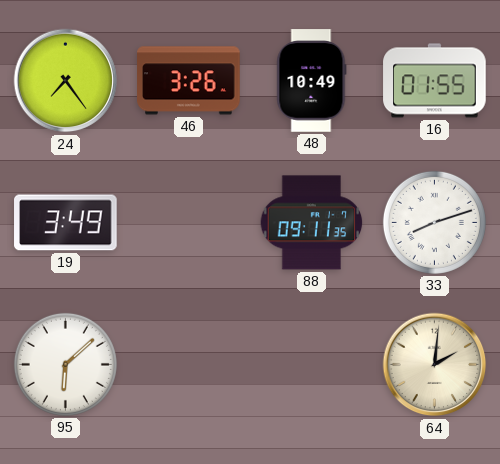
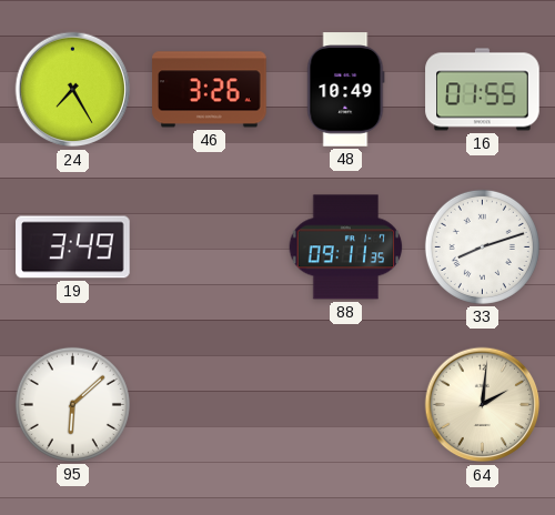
24: 7:24 -> 7:25
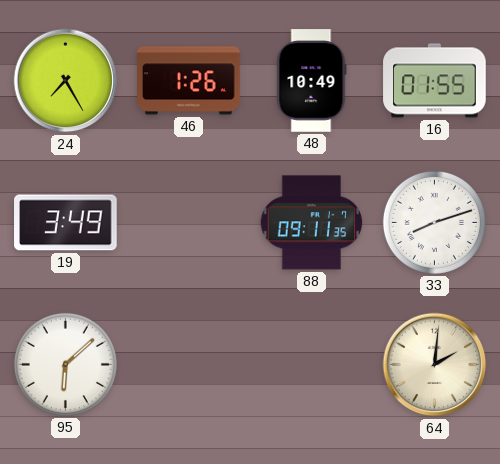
46: 3:26 -> 1:26
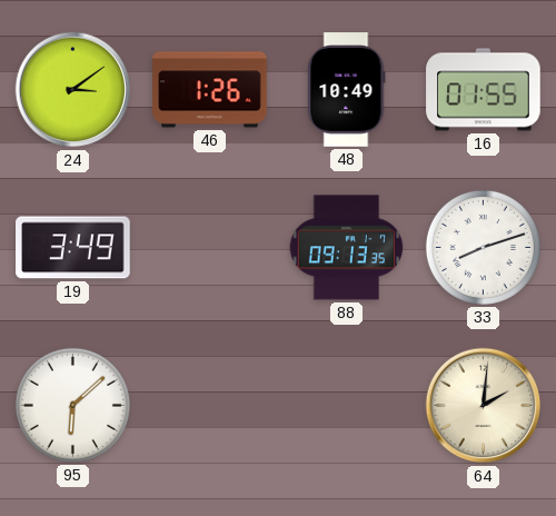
24: 7:25 -> 3:09
88: 09:11 -> 09:13
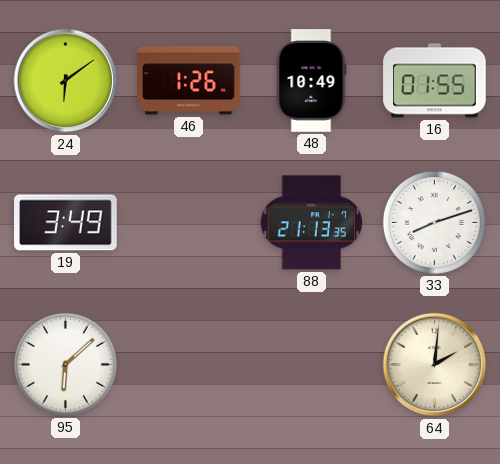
24: 3:09 -> 6:09
88: 09:13 -> 21:13
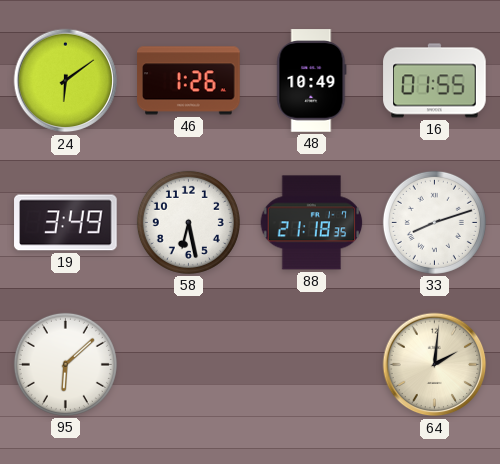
58: none -> 6:28
88: 21:13 -> 21:18
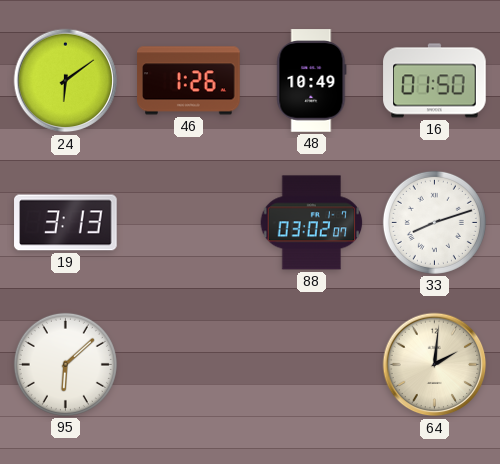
16: 01:55 -> 01:50
19: 3:49 -> 3:13
58: 6:28 -> none
88: 21:18 -> 03:02
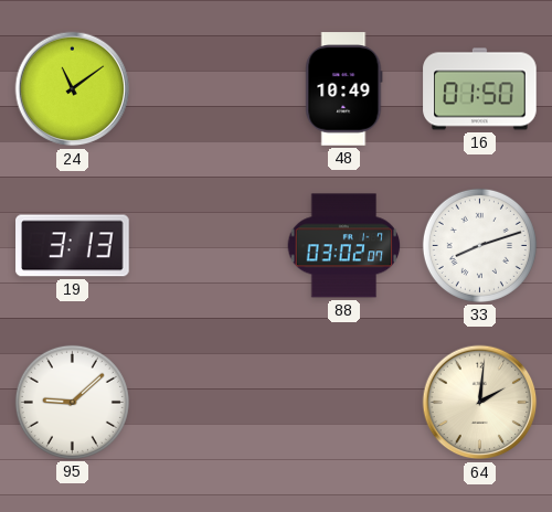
24: 6:09 -> 11:09
46: 1:26 -> none
95: 6:08 -> 9:08
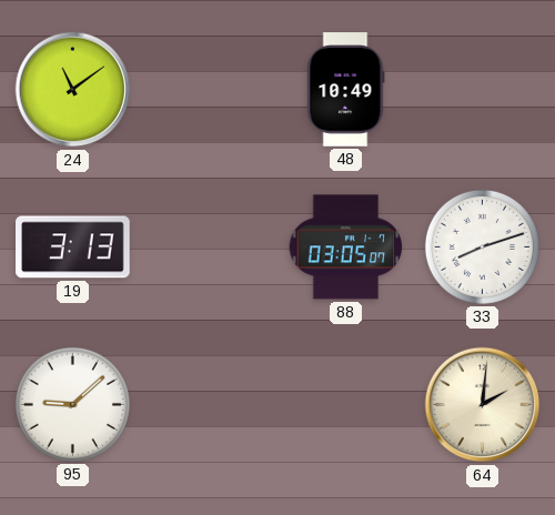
16: 01:50 -> none
88: 03:02 -> 03:05
